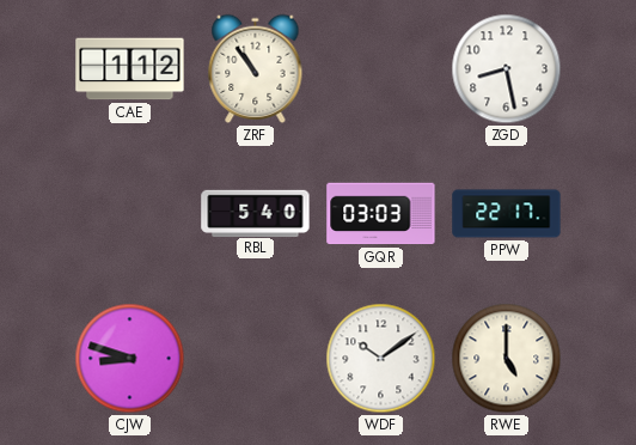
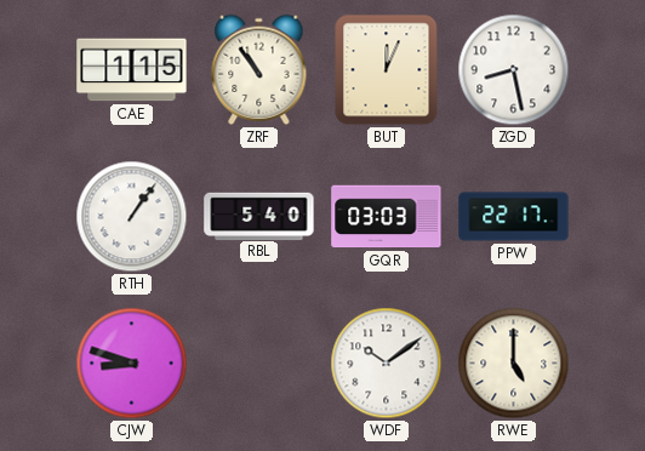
CAE: 1:12 -> 1:15
BUT: none -> 12:04
RTH: none -> 1:06
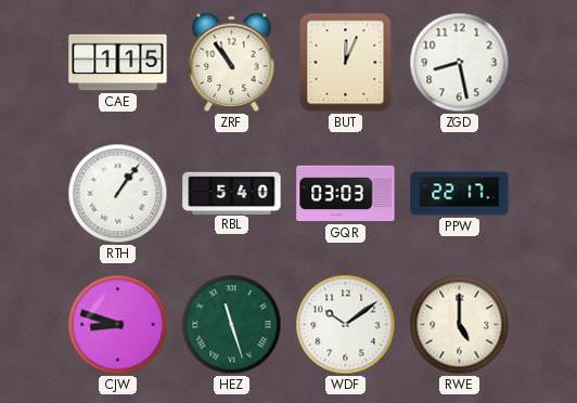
HEZ: none -> 11:27
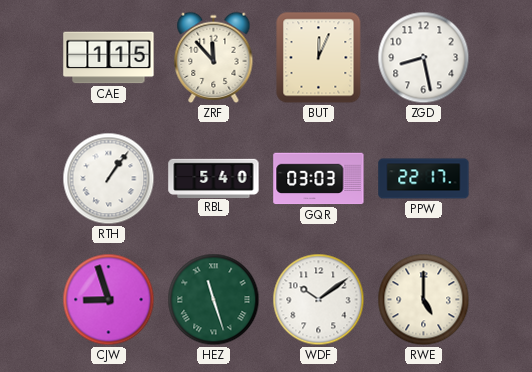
ZRF: 10:54 -> 11:53
CJW: 8:48 -> 8:57
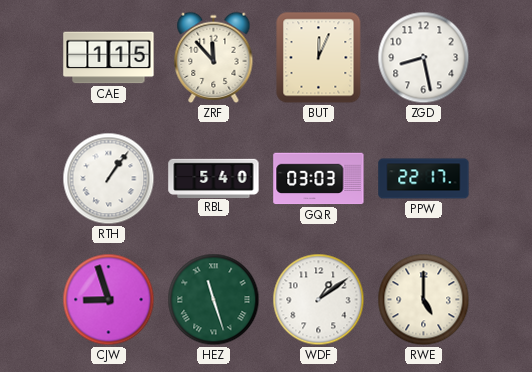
WDF: 10:09 -> 1:09
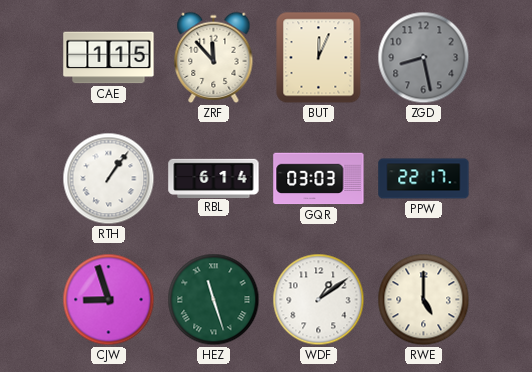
ZGD dial: white -> grey
RBL: 5:40 -> 6:14
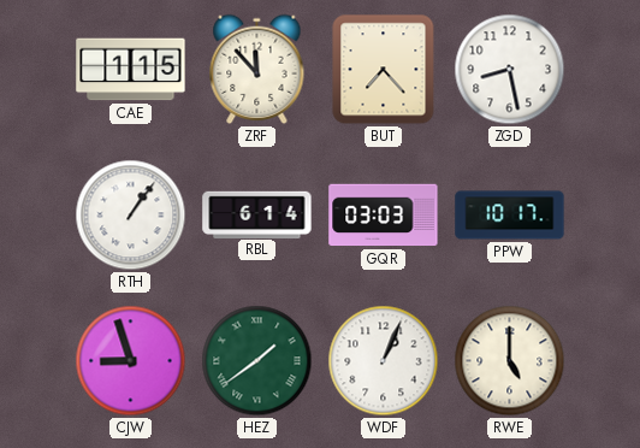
BUT: 12:04 -> 7:23
ZGD dial: grey -> white
PPW: 22:17 -> 10:17
HEZ: 11:27 -> 1:39
WDF: 1:09 -> 1:04
